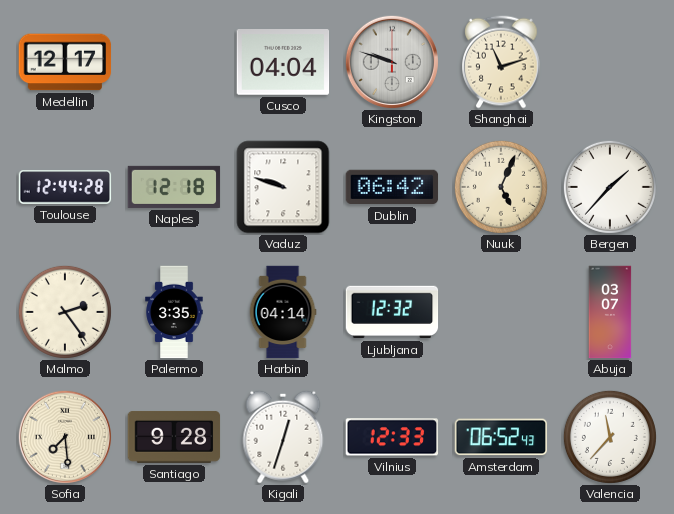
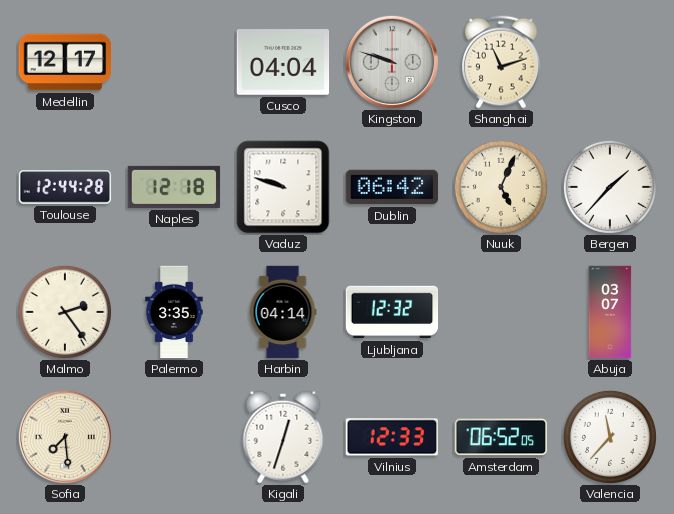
Santiago: 9:28 -> none
Amsterdam: 06:52:43 -> 06:52:05
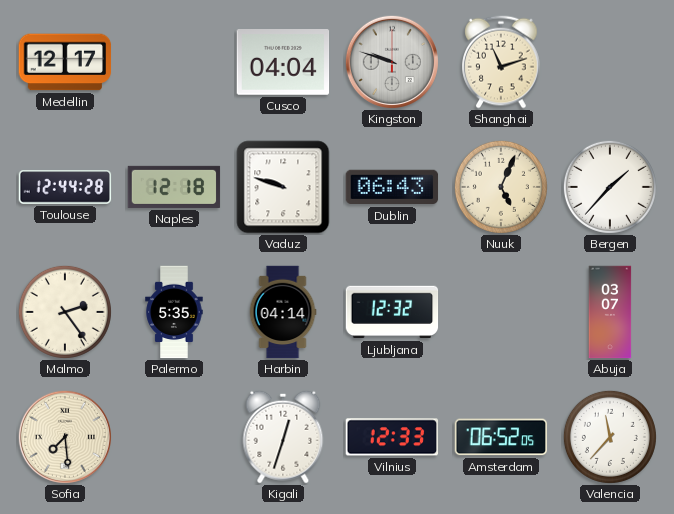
Dublin: 06:42 -> 06:43
Palermo: 3:35 -> 5:35
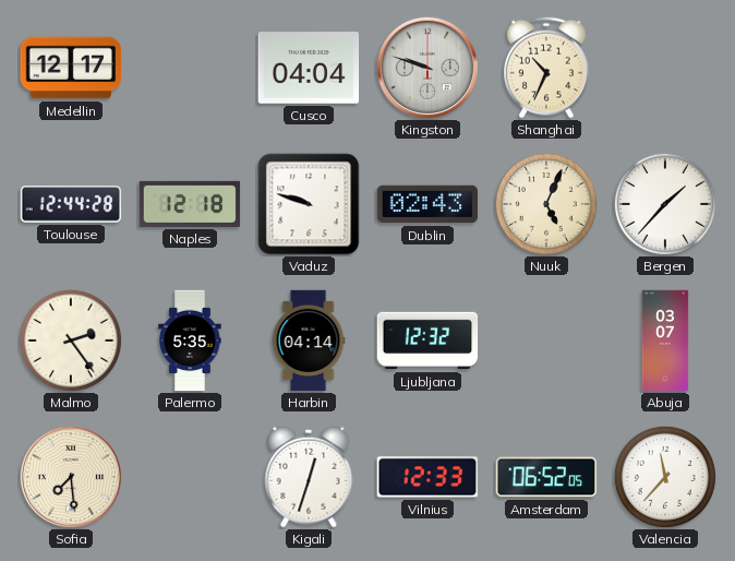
Shanghai: 11:12 -> 10:34
Dublin: 06:43 -> 02:43
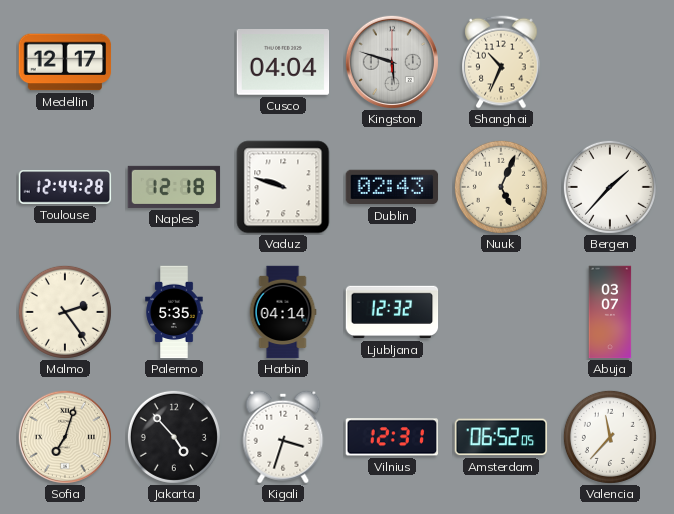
Kingston: 9:48 -> 5:48
Sofia: 7:29 -> 7:03
Jakarta: none -> 4:53
Kigali: 12:33 -> 3:33
Vilnius: 12:33 -> 12:31
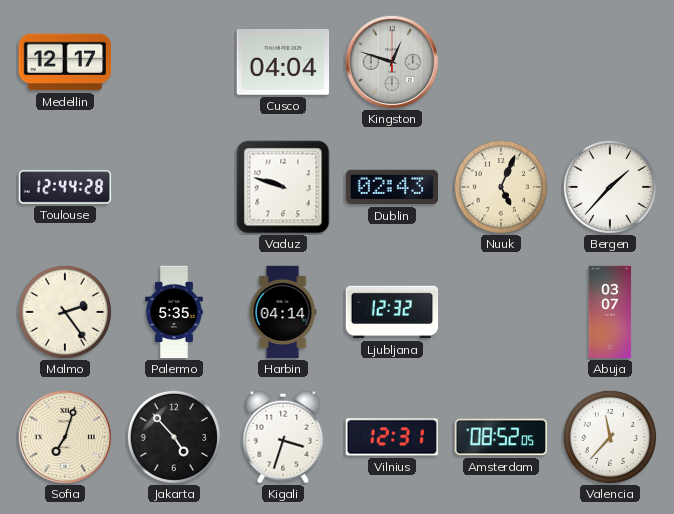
Kingston: 5:48 -> 12:48
Shanghai: 10:34 -> none
Naples: 12:18 -> none
Amsterdam: 06:52 -> 08:52
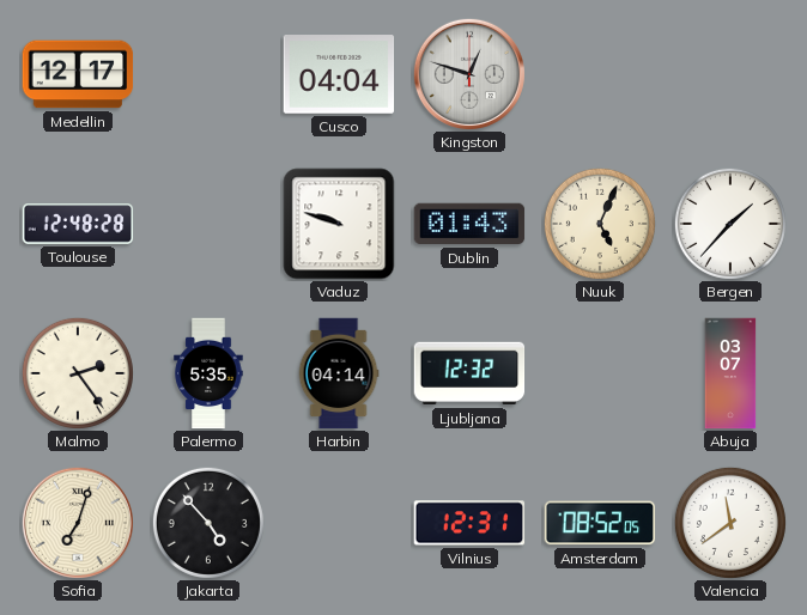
Toulouse: 12:44 -> 12:48
Dublin: 02:43 -> 01:43
Kigali: 3:33 -> none
Valencia: 11:37 -> 11:39
